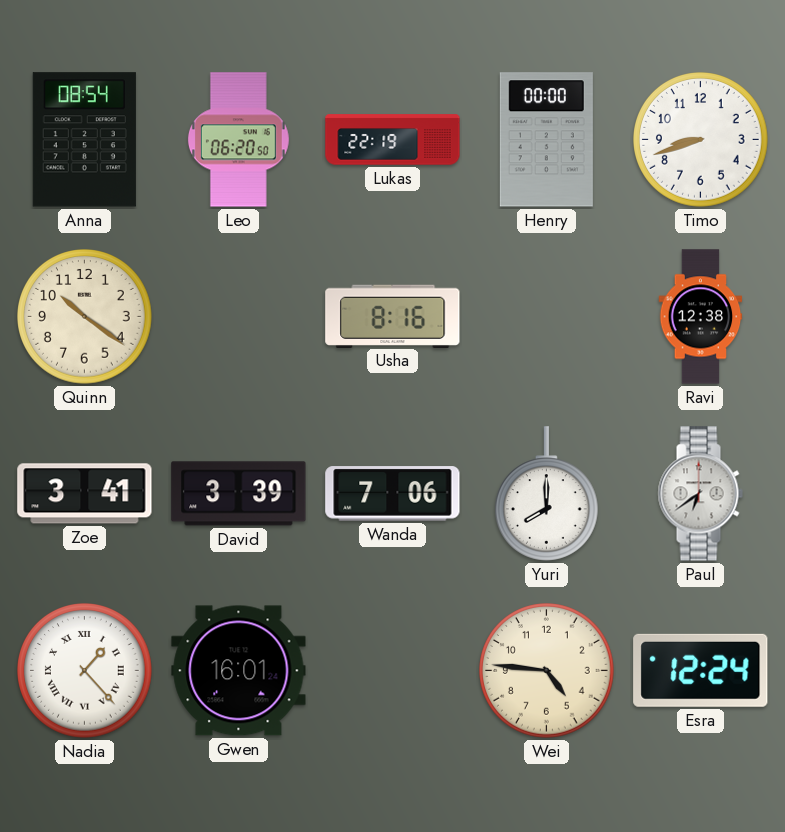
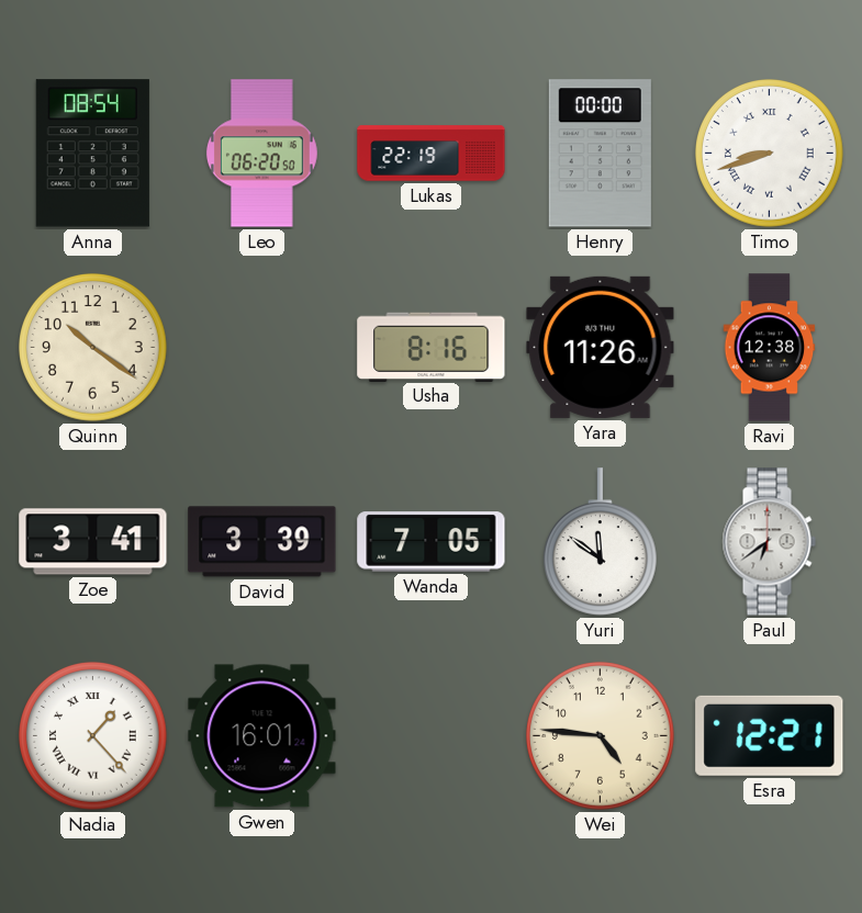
Timo numerals: Arabic -> Roman
Yara: none -> 11:26
Wanda: 7:06 -> 7:05
Yuri: 8:00 -> 11:51
Esra: 12:24 -> 12:21
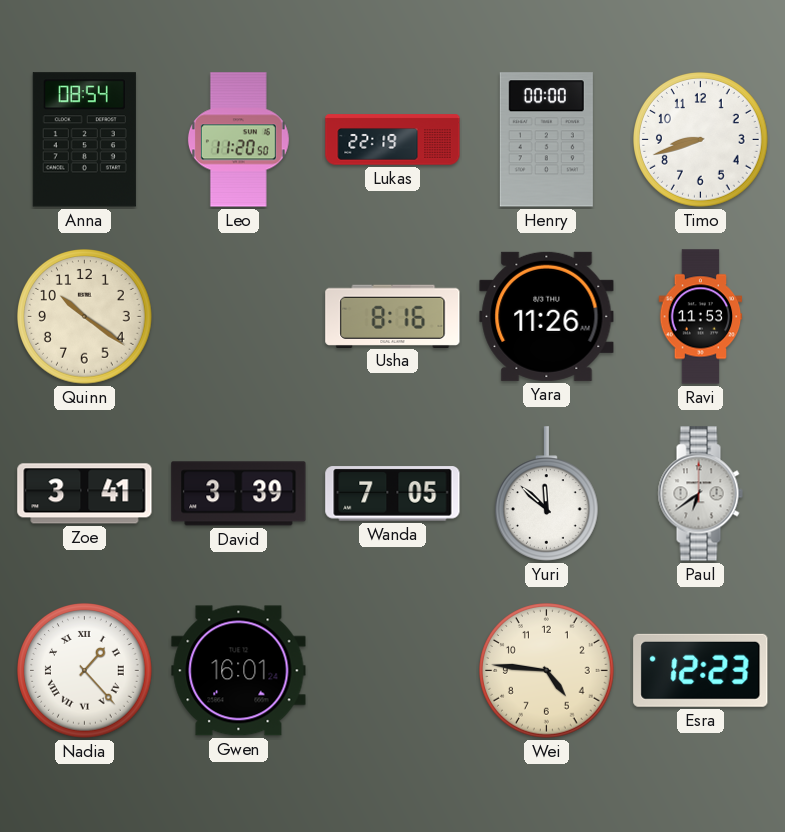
Leo: 06:20 -> 11:20
Timo numerals: Roman -> Arabic
Ravi: 12:38 -> 11:53
Yuri: 11:51 -> 11:52
Esra: 12:21 -> 12:23
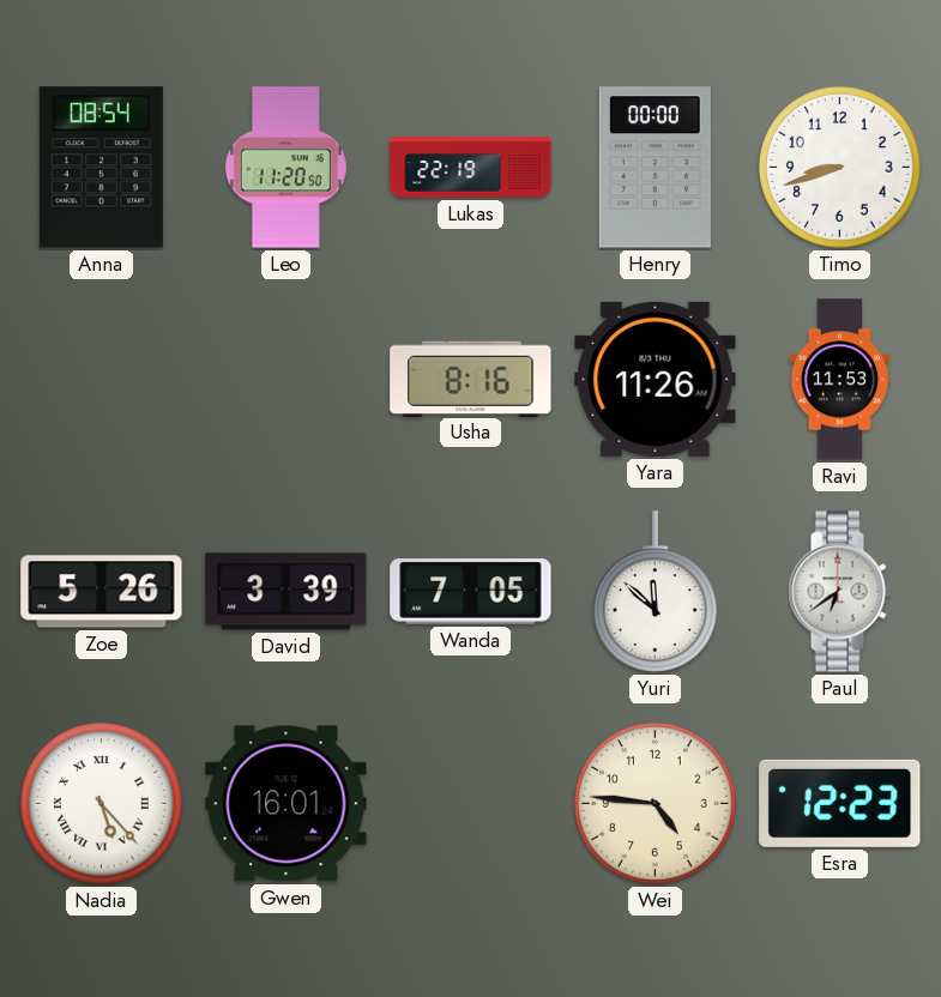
Quinn: 10:21 -> none
Zoe: 3:41 -> 5:26
Nadia: 1:23 -> 5:23
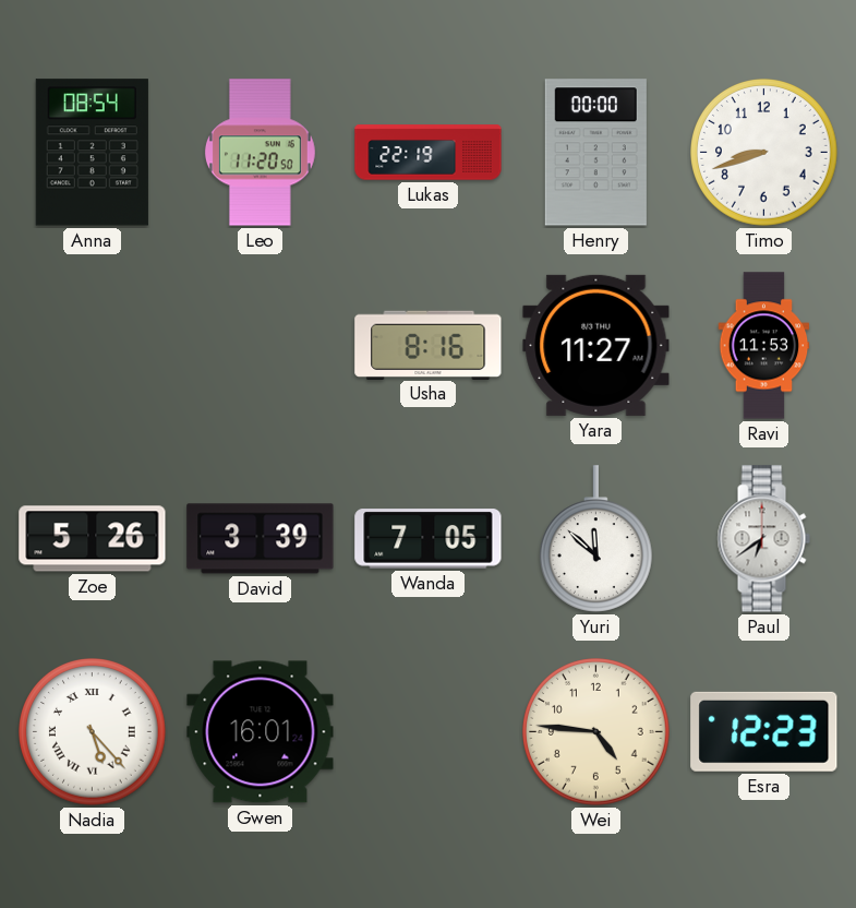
Yara: 11:26 -> 11:27
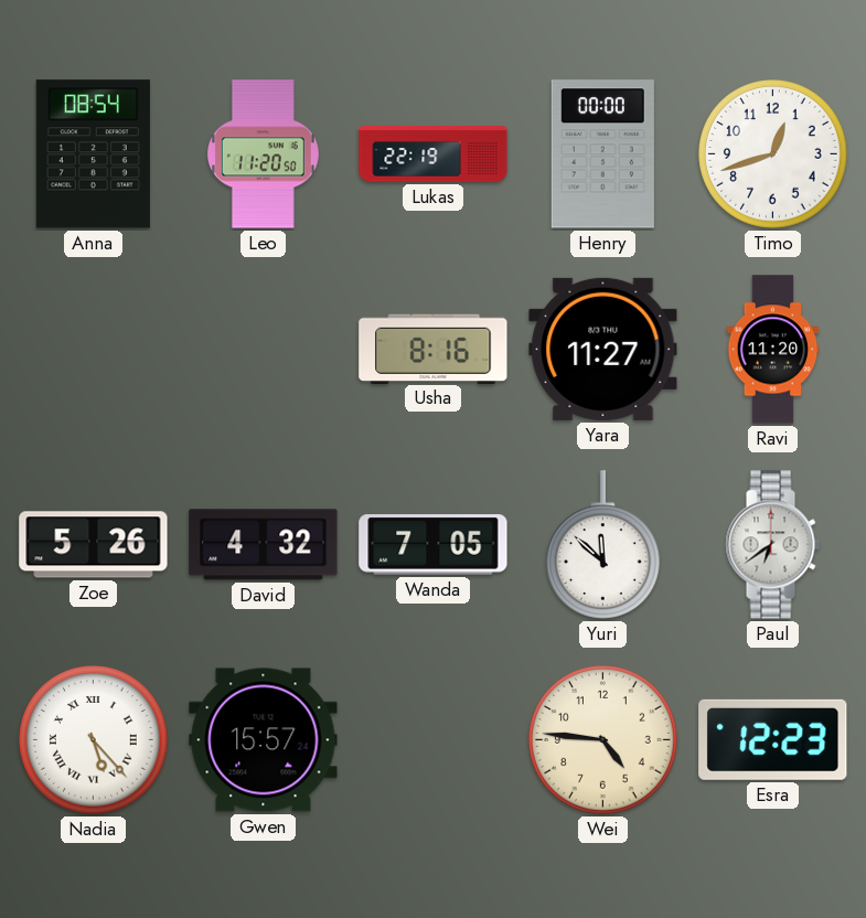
Timo: 8:42 -> 12:42
Ravi: 11:53 -> 11:20
David: 3:39 -> 4:32
Gwen: 16:01 -> 15:57
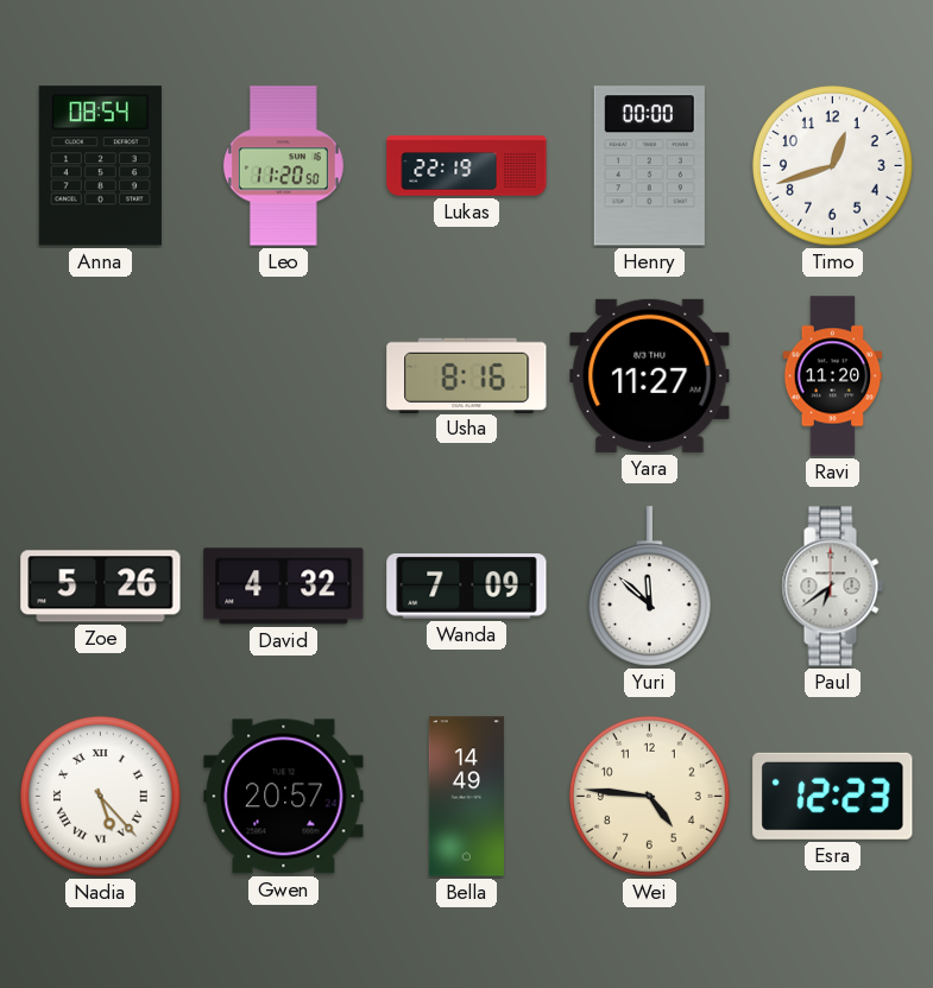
Wanda: 7:05 -> 7:09
Gwen: 15:57 -> 20:57
Bella: none -> 14:49
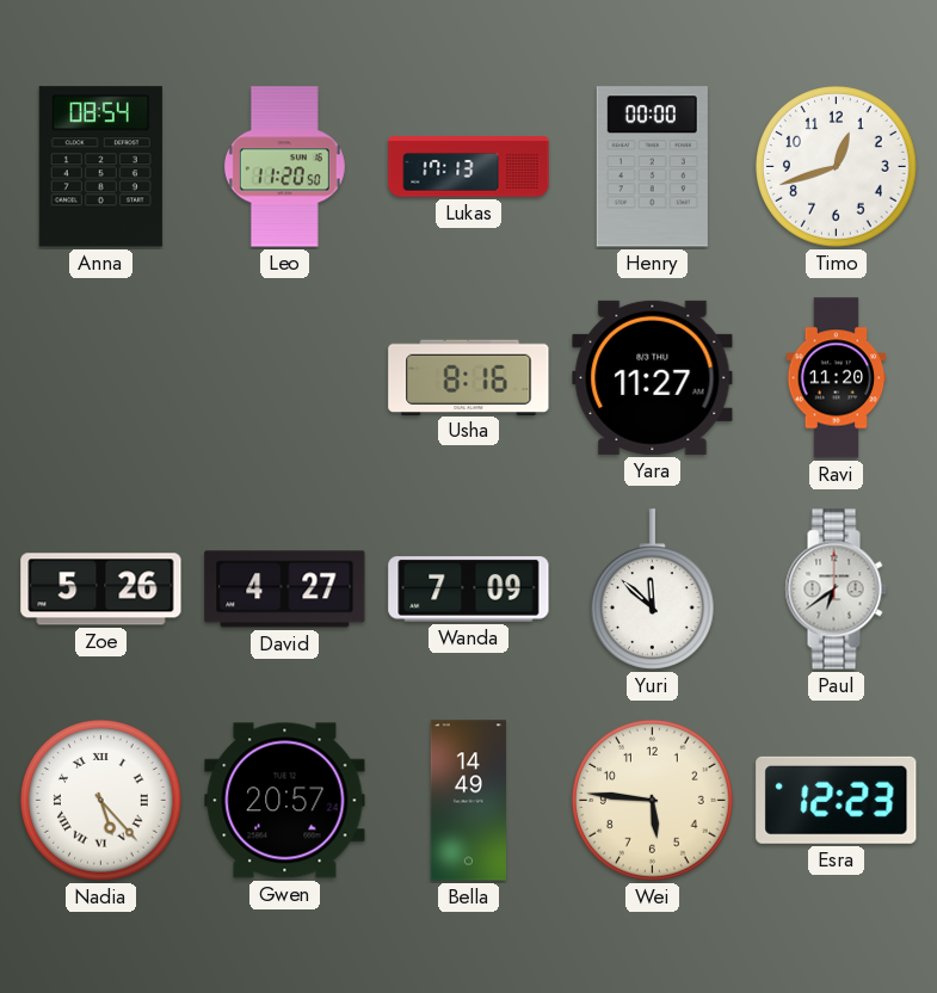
Lukas: 22:19 -> 17:13
David: 4:32 -> 4:27
Wei: 4:46 -> 5:46
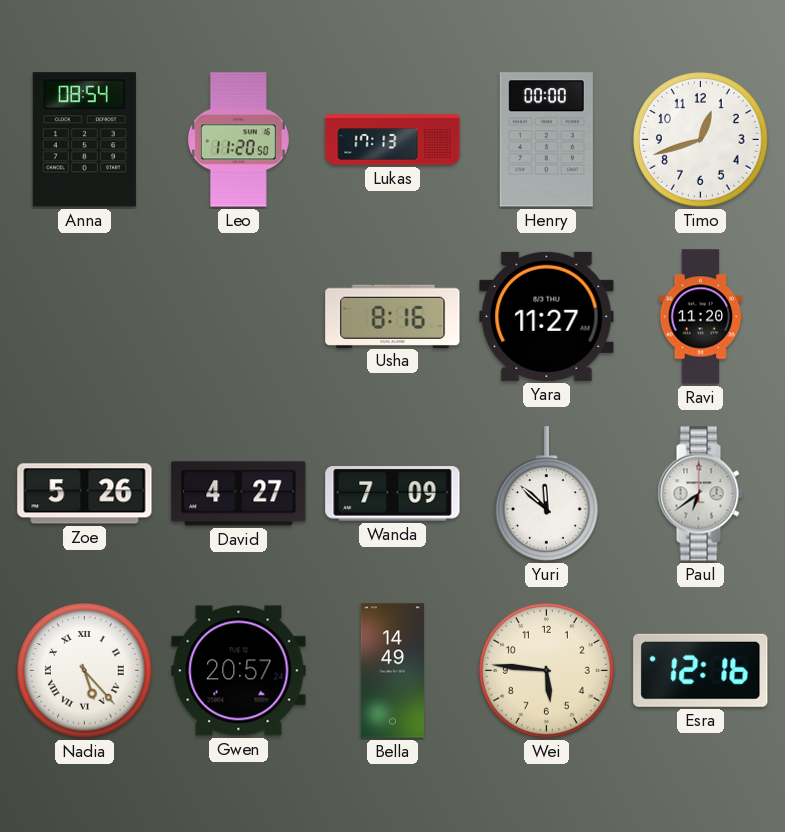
Esra: 12:23 -> 12:16
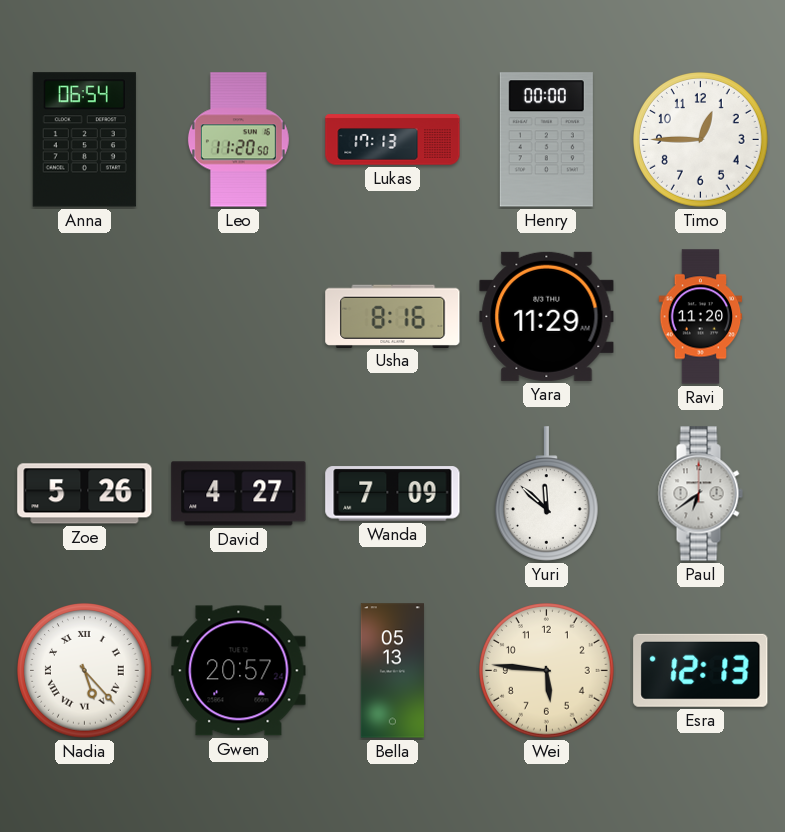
Anna: 08:54 -> 06:54
Timo: 12:42 -> 12:45
Yara: 11:27 -> 11:29
Bella: 14:49 -> 05:13
Esra: 12:16 -> 12:13
